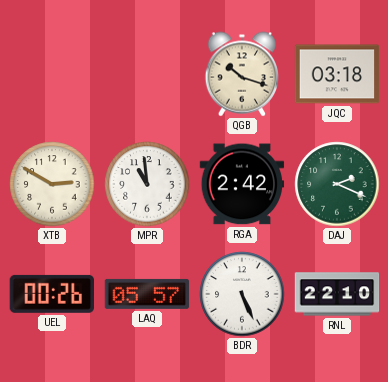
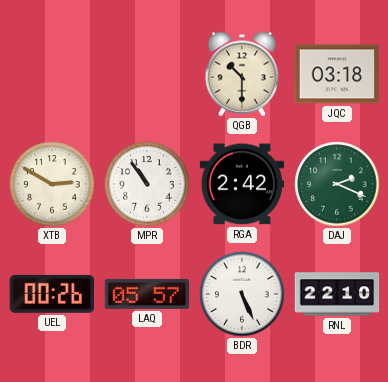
QGB: 10:18 -> 10:30
MPR: 10:59 -> 10:54
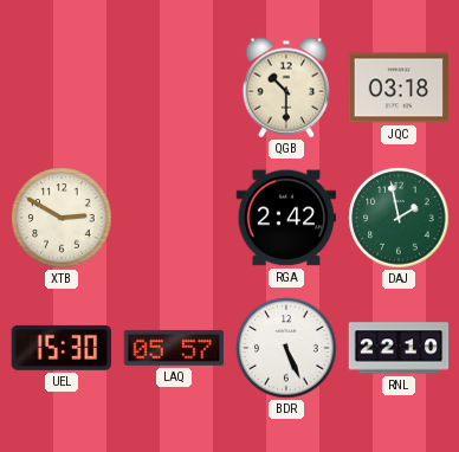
MPR: 10:54 -> none
DAJ: 2:19 -> 1:58
UEL: 00:26 -> 15:30
